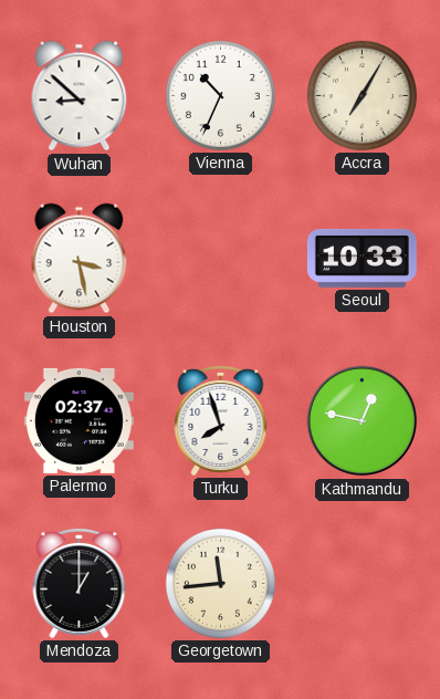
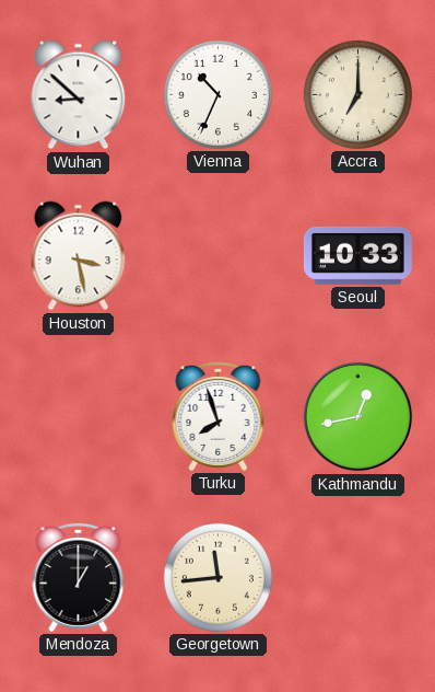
Accra: 7:05 -> 7:00
Palermo: 02:37 -> none
Kathmandu: 12:47 -> 12:43
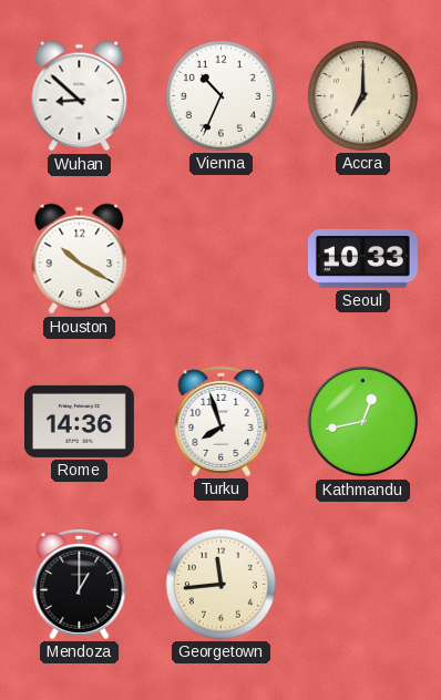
Houston: 3:28 -> 10:20
Rome: none -> 14:36
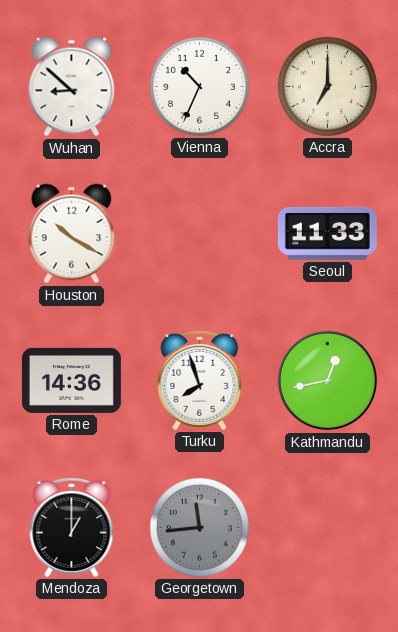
Seoul: 10:33 -> 11:33
Georgetown dial: cream -> grey
